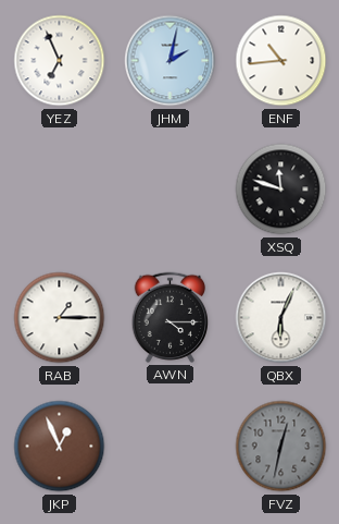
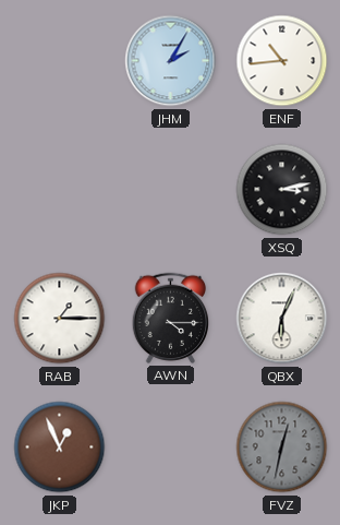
YEZ: 6:56 -> none
JHM: 2:02 -> 2:05
XSQ: 11:48 -> 3:13
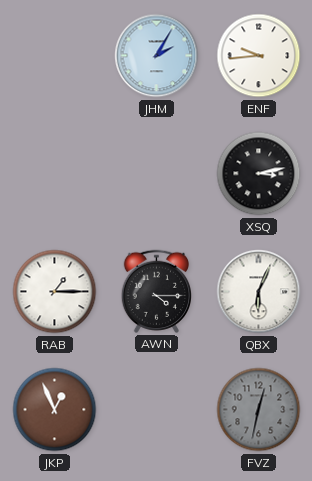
ENF: 10:44 -> 9:44
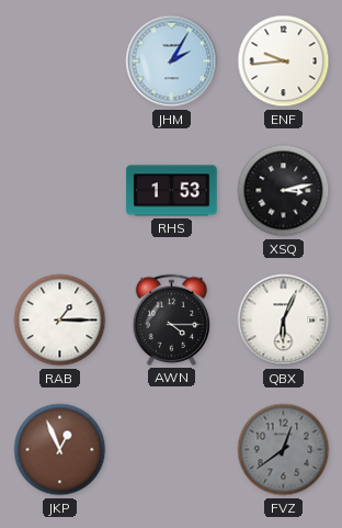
RHS: none -> 1:53
FVZ: 12:32 -> 12:39
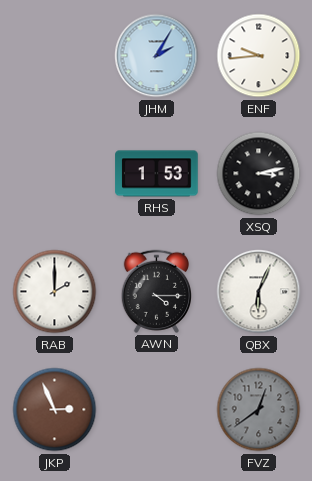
RAB: 1:15 -> 2:00
JKP: 12:56 -> 2:56
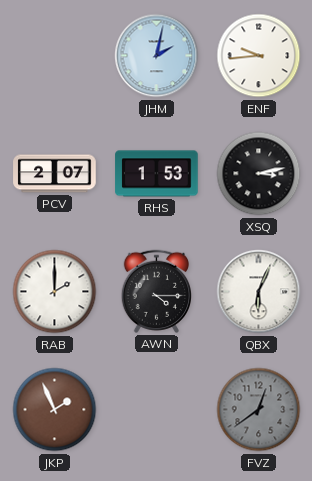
JHM: 2:05 -> 2:02
PCV: none -> 2:07
JKP: 2:56 -> 1:56
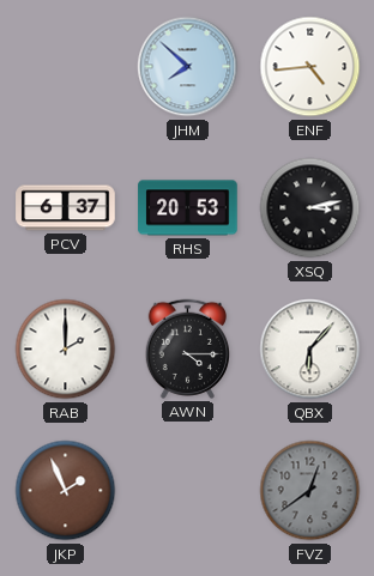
JHM: 2:02 -> 7:52
ENF: 9:44 -> 4:44
PCV: 2:07 -> 6:37
RHS: 1:53 -> 20:53
QBX: 6:04 -> 6:07
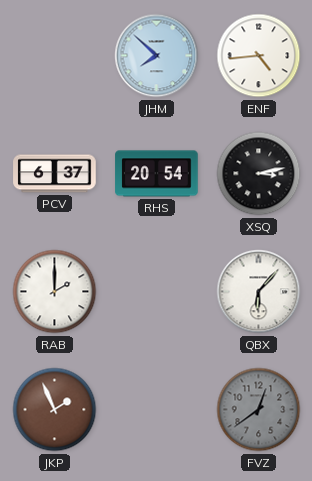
RHS: 20:53 -> 20:54
AWN: 4:15 -> none
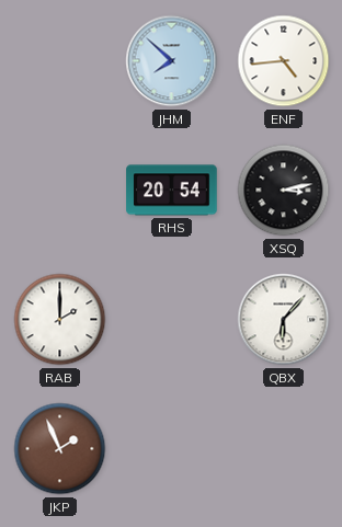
PCV: 6:37 -> none
FVZ: 12:39 -> none
